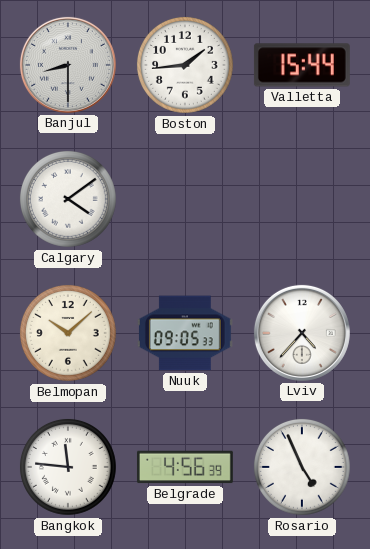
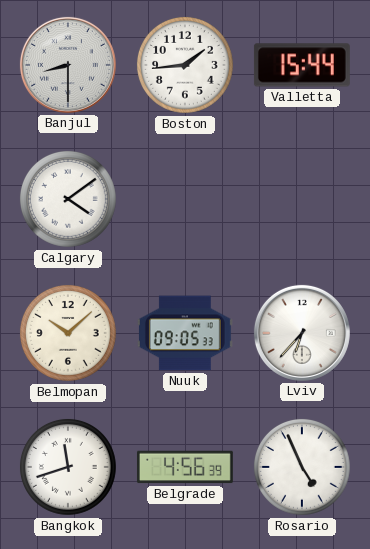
Lviv: 4:37 -> 6:37
Bangkok: 11:46 -> 11:42
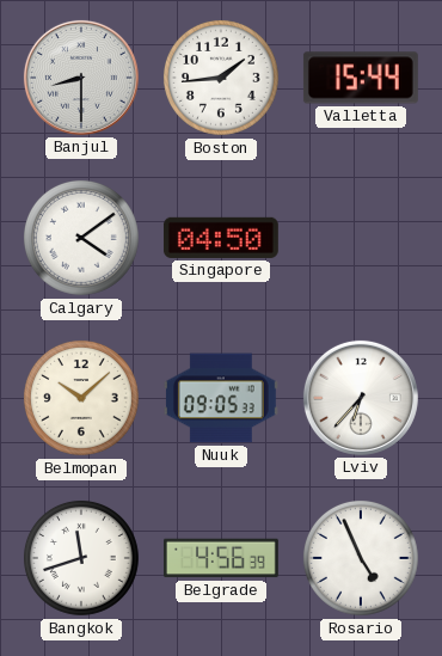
Singapore: none -> 04:50
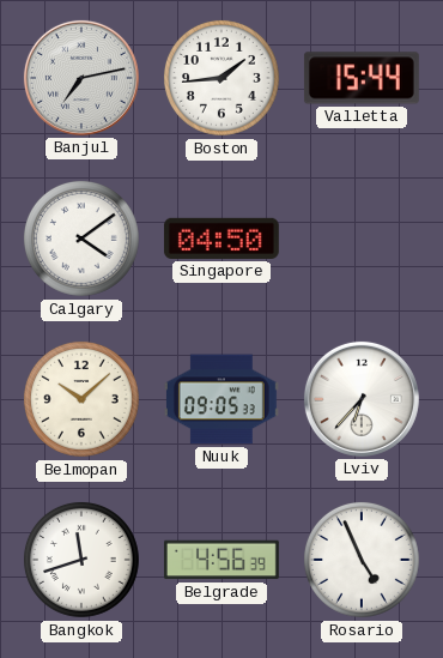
Banjul: 8:30 -> 7:13
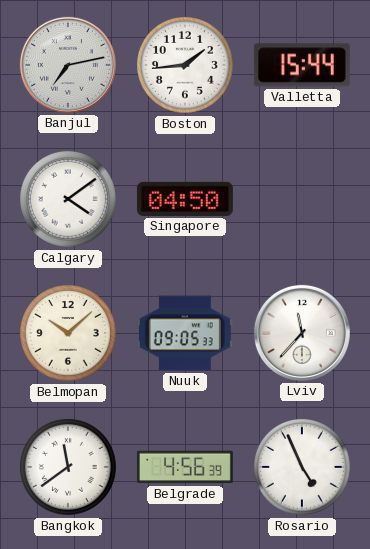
Lviv: 6:37 -> 11:37
Bangkok: 11:42 -> 11:39
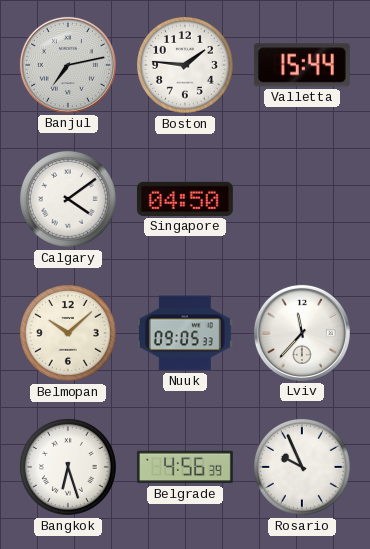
Boston: 1:44 -> 1:46
Bangkok: 11:39 -> 6:27
Rosario: 4:56 -> 9:56
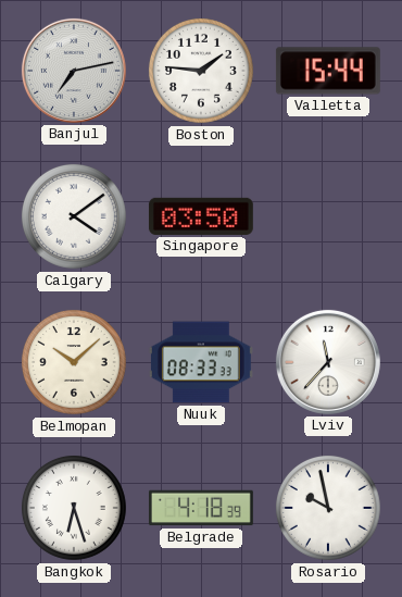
Singapore: 04:50 -> 03:50
Nuuk: 09:05 -> 08:33
Belgrade: 4:56 -> 4:18
Rosario: 9:56 -> 9:58
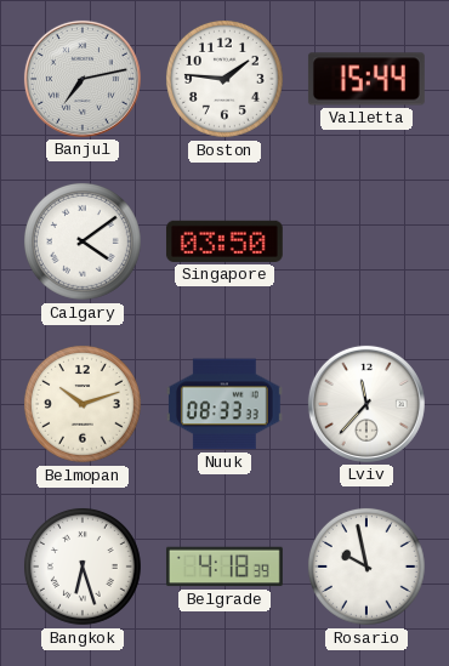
Belmopan: 10:08 -> 10:12
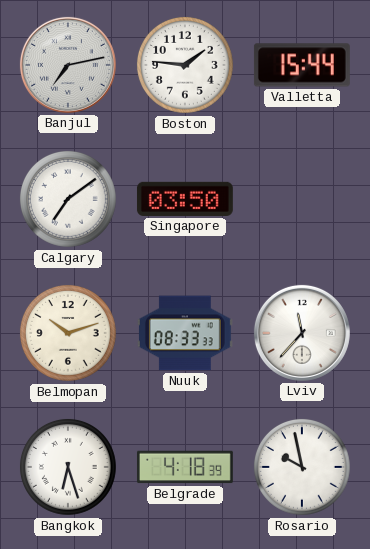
Calgary: 4:09 -> 7:09
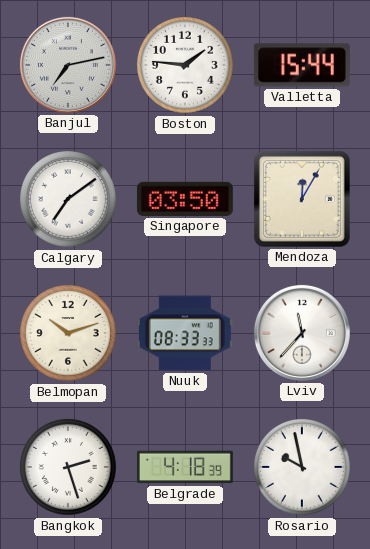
Mendoza: none -> 12:05
Bangkok: 6:27 -> 2:27
